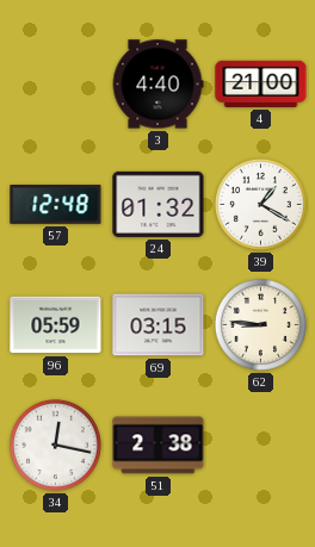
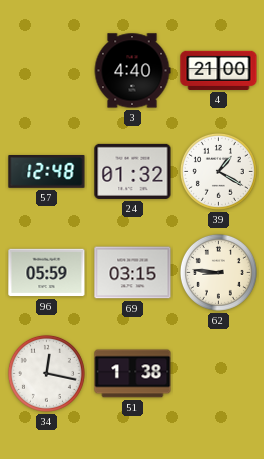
51: 2:38 -> 1:38
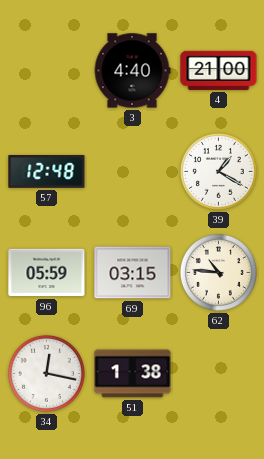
24: 01:32 -> none
62: 8:46 -> 10:46
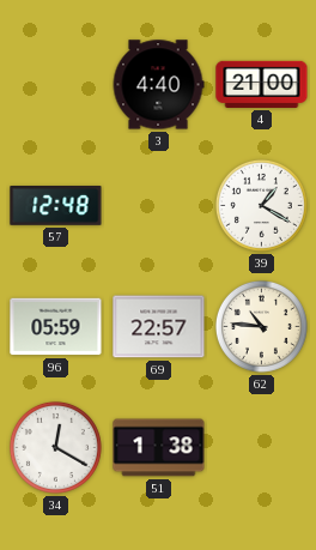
69: 03:15 -> 22:57
34: 12:17 -> 12:20
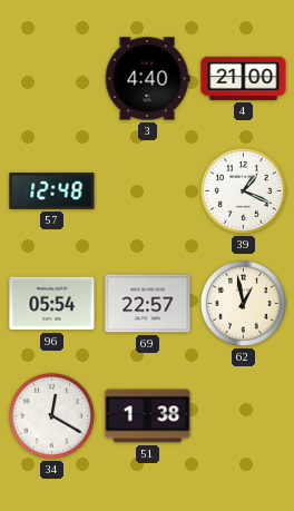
39: 1:20 -> 1:19
96: 05:59 -> 05:54
62: 10:46 -> 12:58
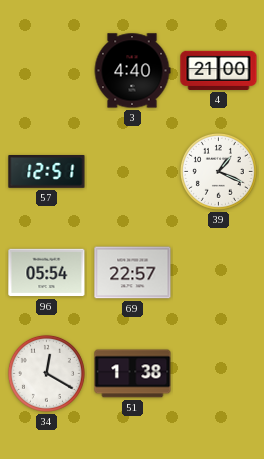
57: 12:48 -> 12:51
62: 12:58 -> none
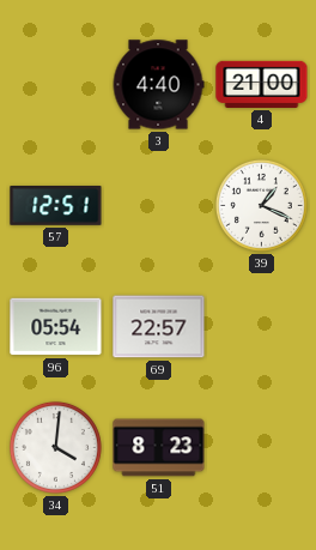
34: 12:20 -> 4:01
51: 1:38 -> 8:23
